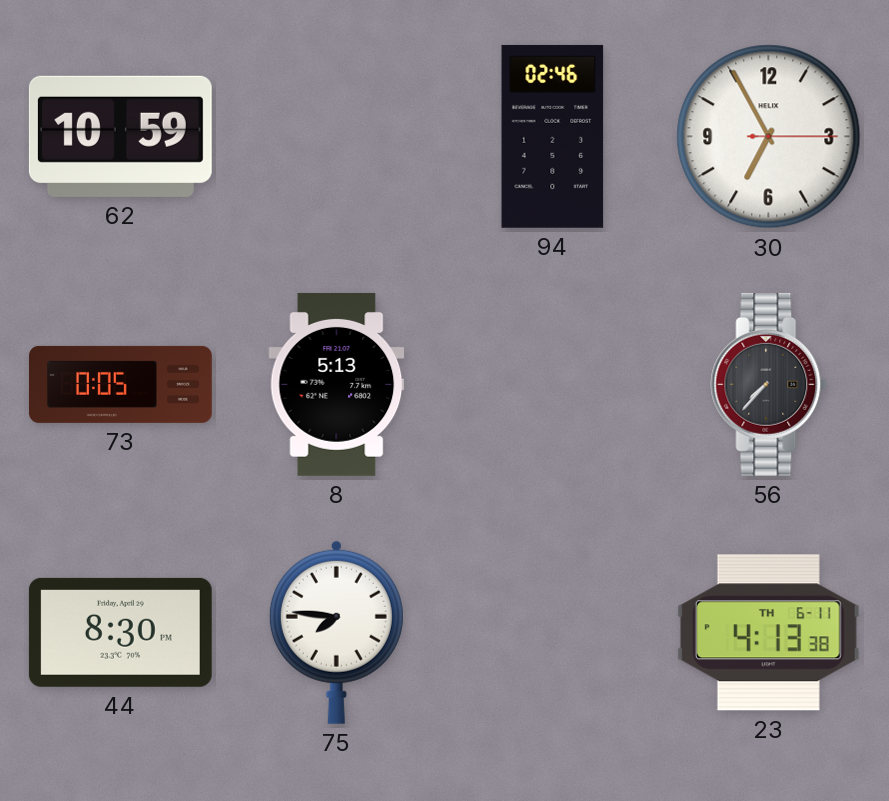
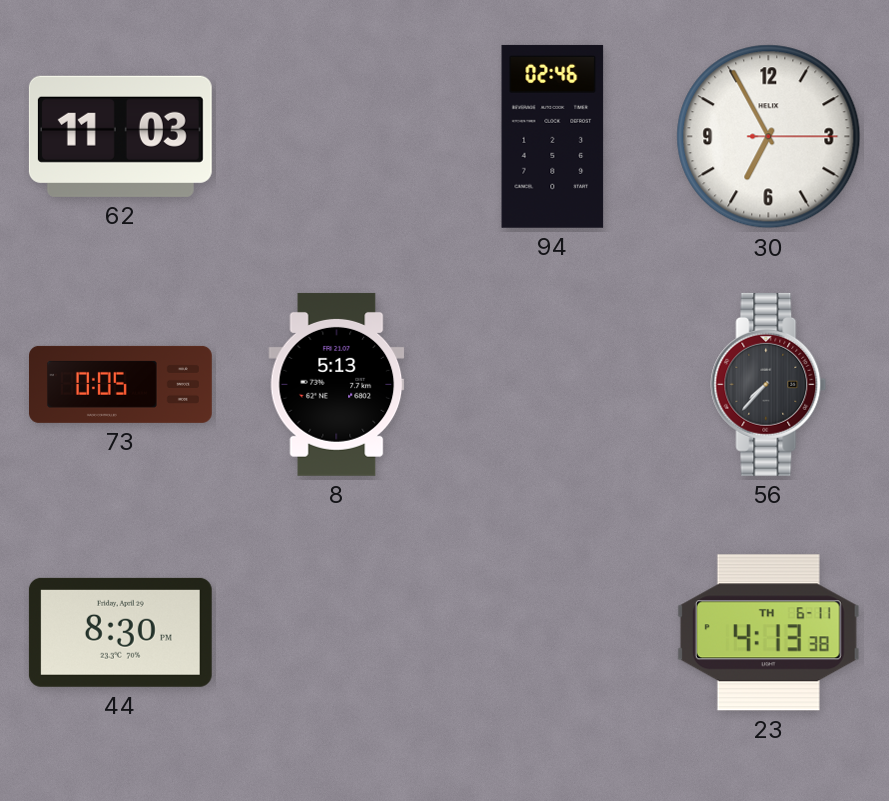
62: 10:59 -> 11:03
75: 7:46 -> none
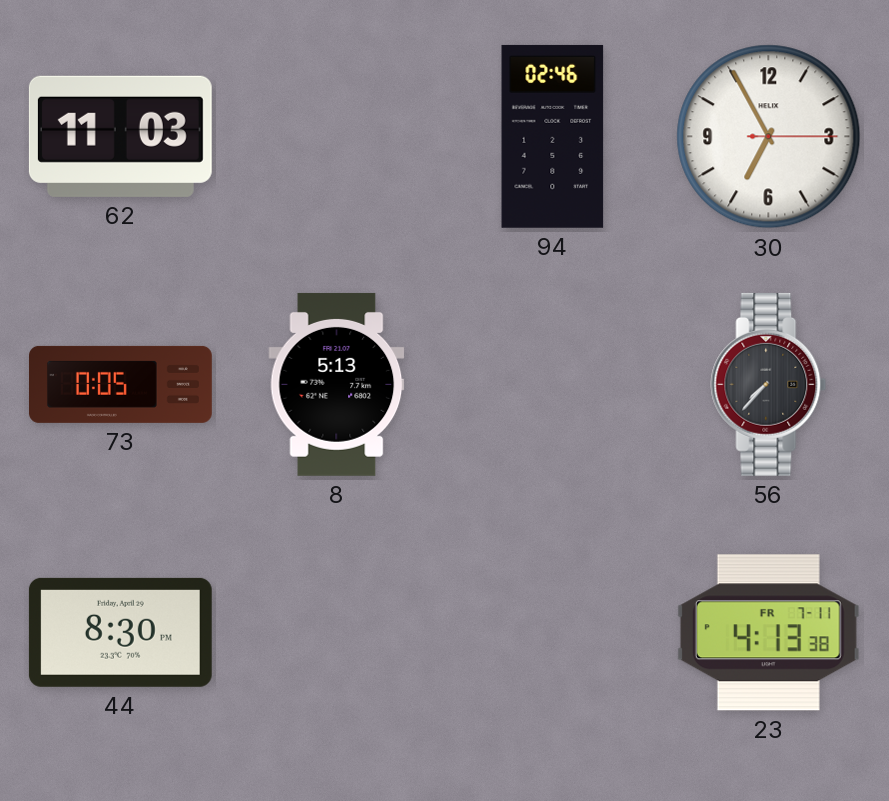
23 date: TH 6-11 -> FR 7-11
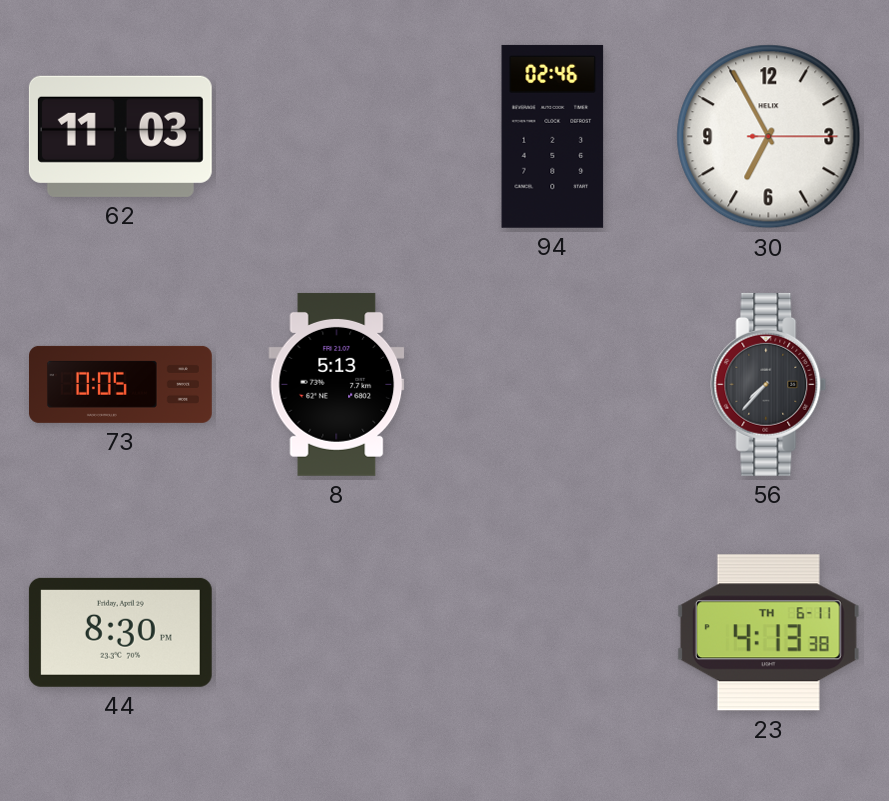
23 date: FR 7-11 -> TH 6-11
